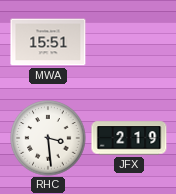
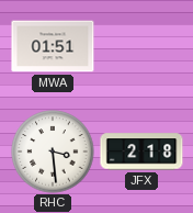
MWA: 15:51 -> 01:51
JFX: 2:19 -> 2:18
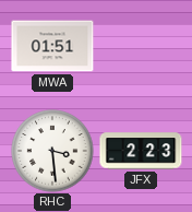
JFX: 2:18 -> 2:23
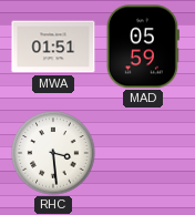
MAD: none -> 05:59
JFX: 2:23 -> none
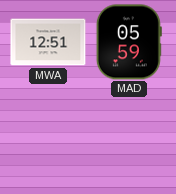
MWA: 01:51 -> 12:51
RHC: 3:29 -> none
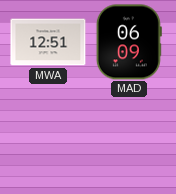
MAD: 05:59 -> 06:09
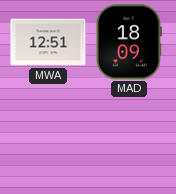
MAD: 06:09 -> 18:09
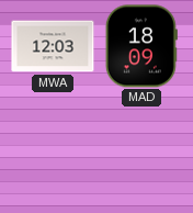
MWA: 12:51 -> 12:03
